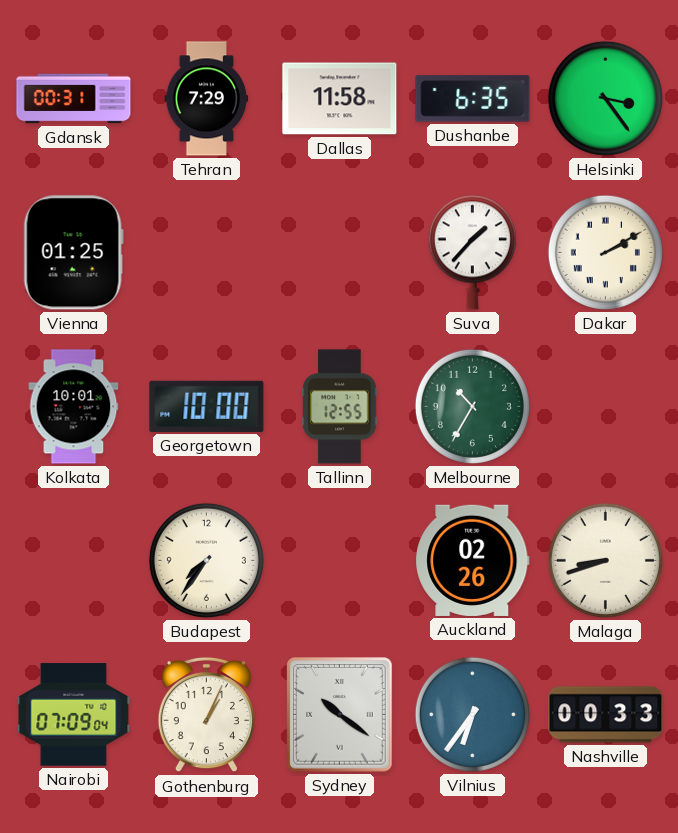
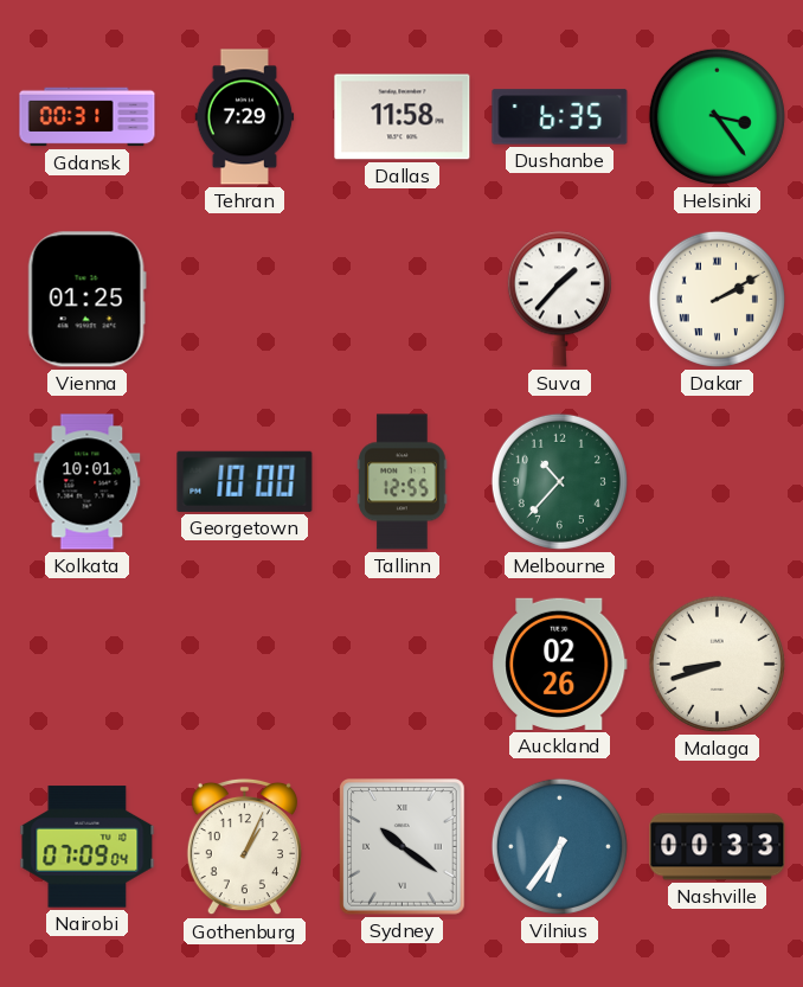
Melbourne: 10:35 -> 10:37
Budapest: 7:36 -> none
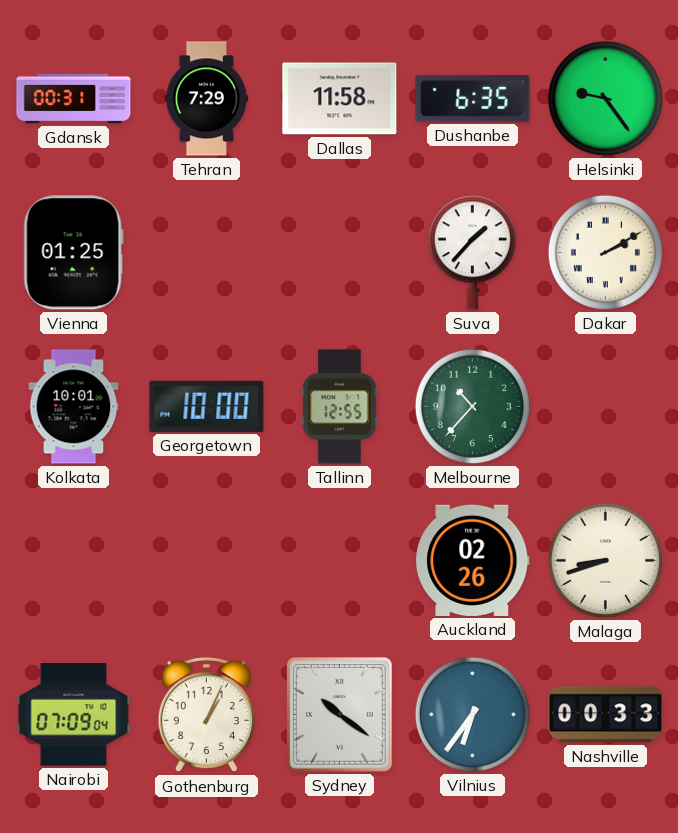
Helsinki: 3:24 -> 9:24
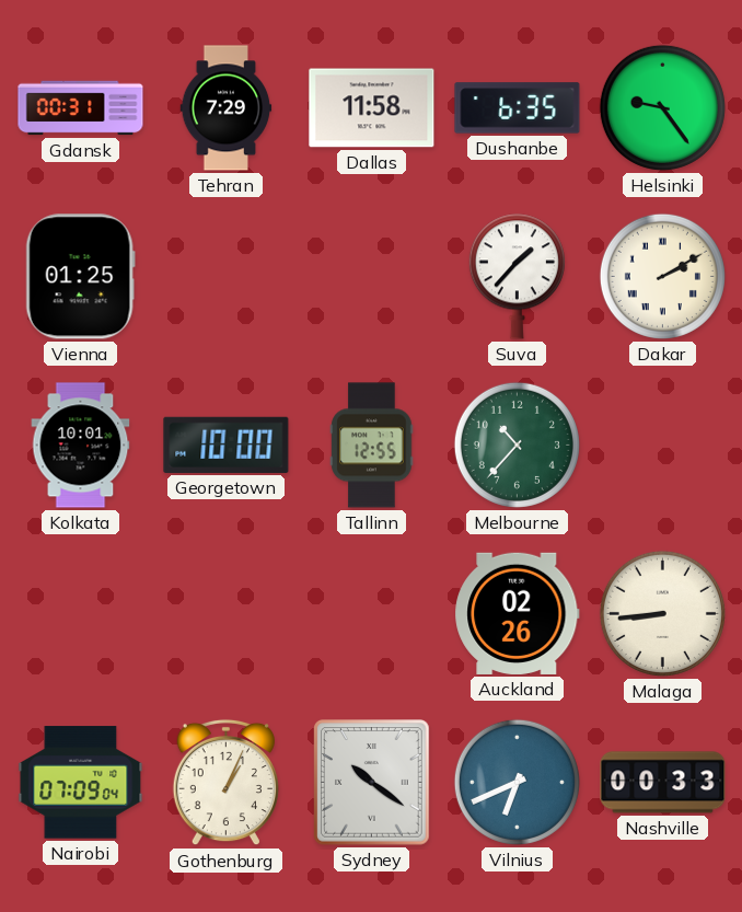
Malaga: 8:42 -> 8:44
Vilnius: 6:36 -> 6:41
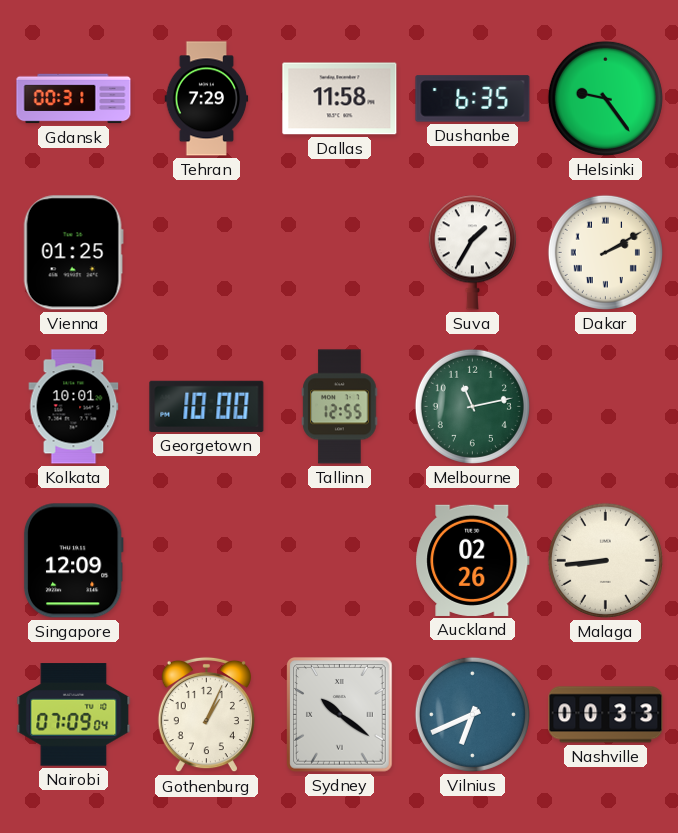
Suva: 1:37 -> 1:35
Melbourne: 10:37 -> 11:13
Singapore: none -> 12:09
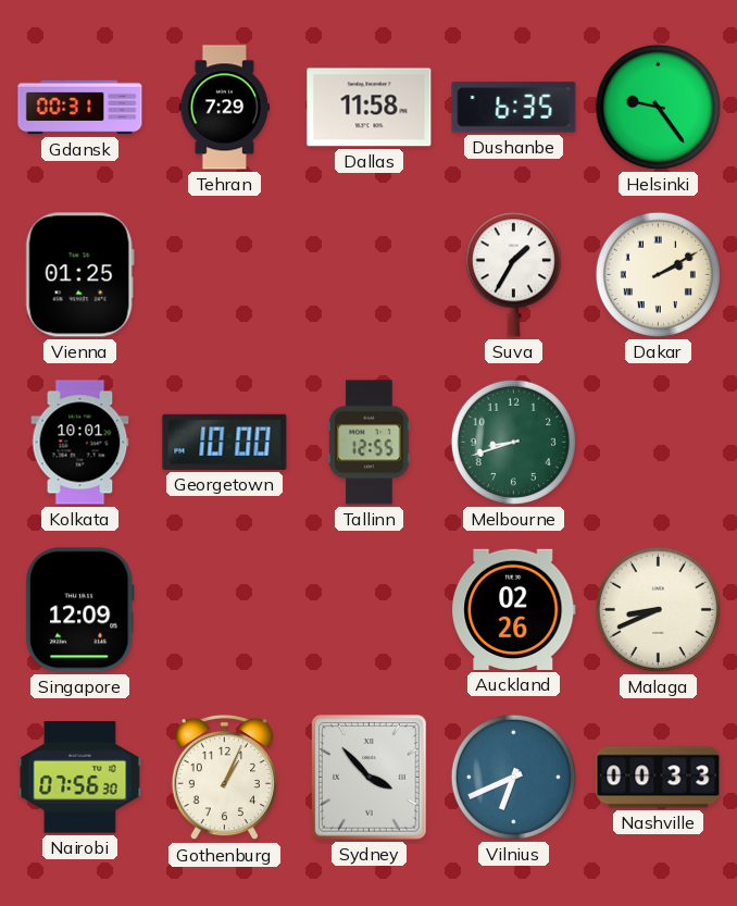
Melbourne: 11:13 -> 8:42
Malaga: 8:44 -> 8:41
Nairobi: 07:09 -> 07:56
Sydney: 10:21 -> 3:53
